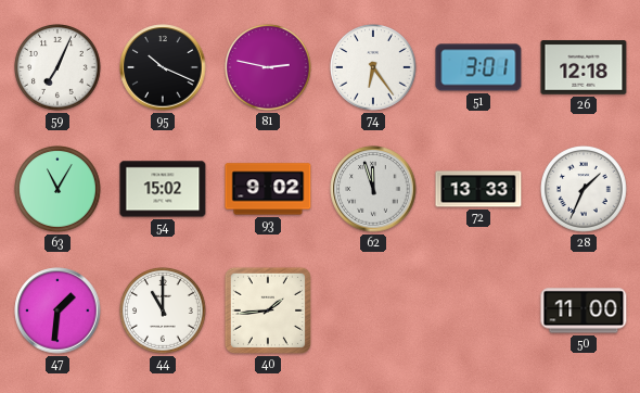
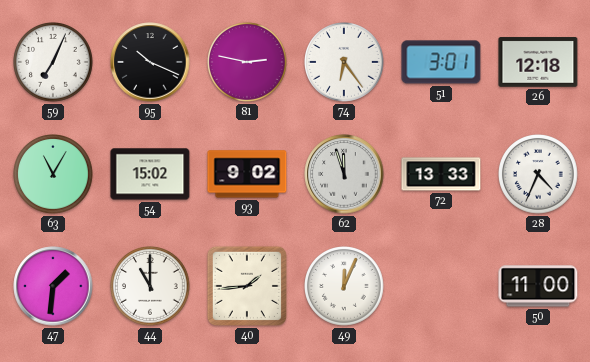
28: 1:34 -> 4:34
49: none -> 12:04
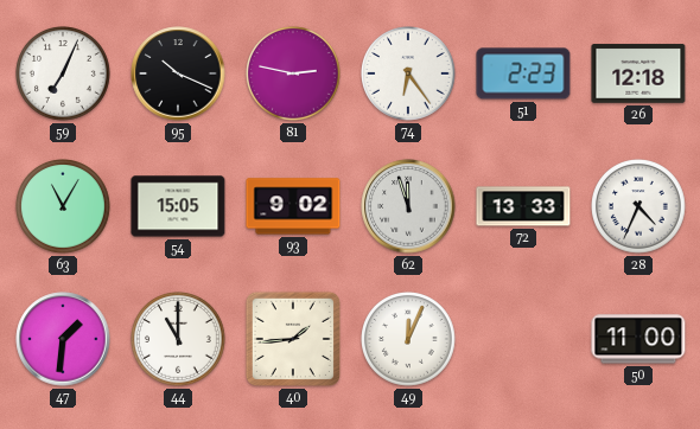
51: 3:01 -> 2:23
54: 15:02 -> 15:05
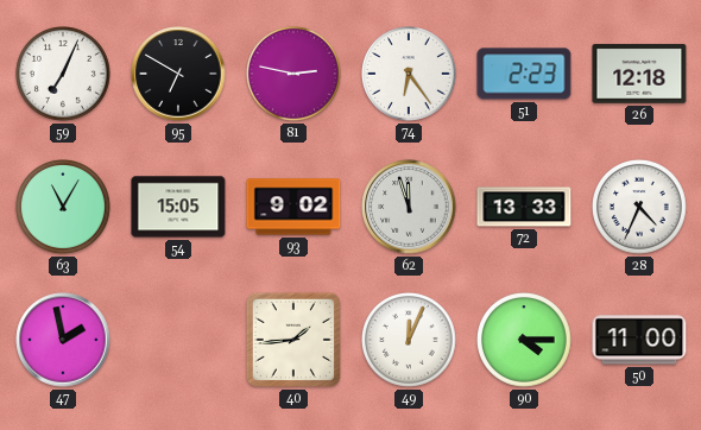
95: 10:19 -> 6:50
47: 1:31 -> 1:58
44: 11:00 -> none
90: none -> 4:15
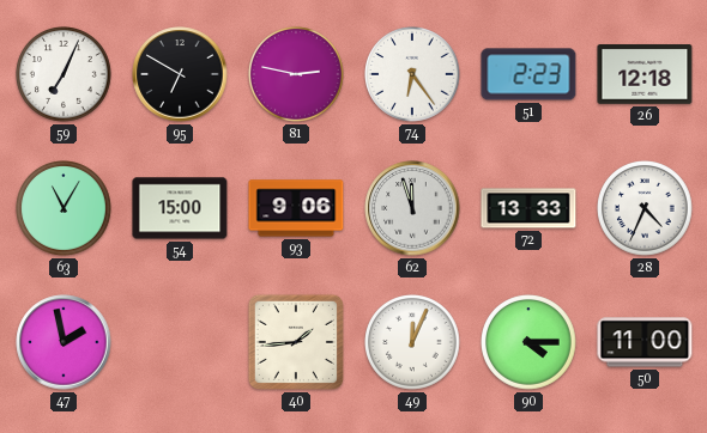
54: 15:05 -> 15:00
93: 9:02 -> 9:06
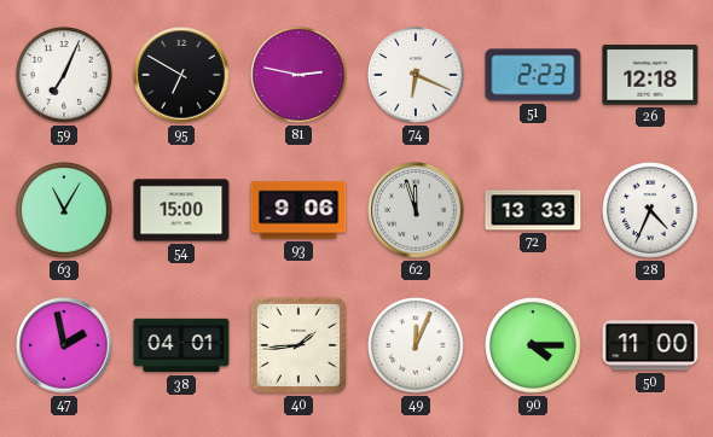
74: 6:24 -> 6:19
38: none -> 04:01
